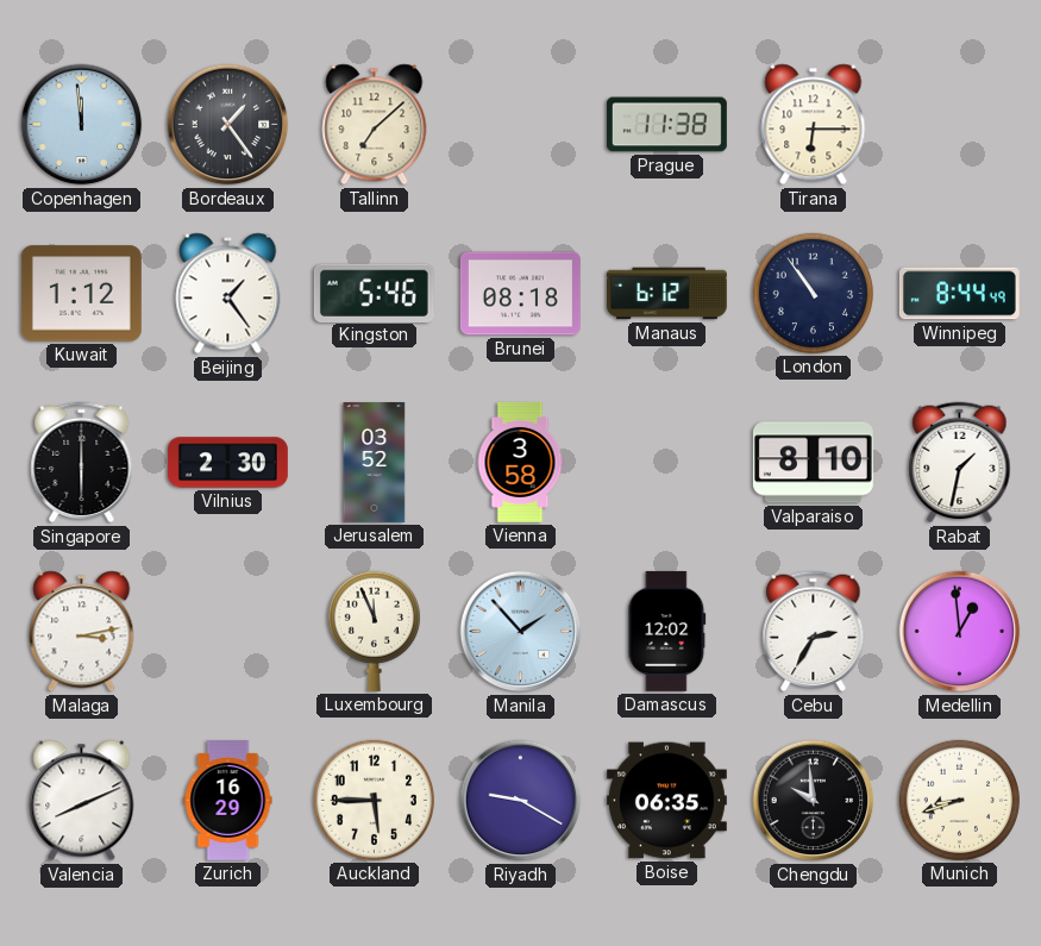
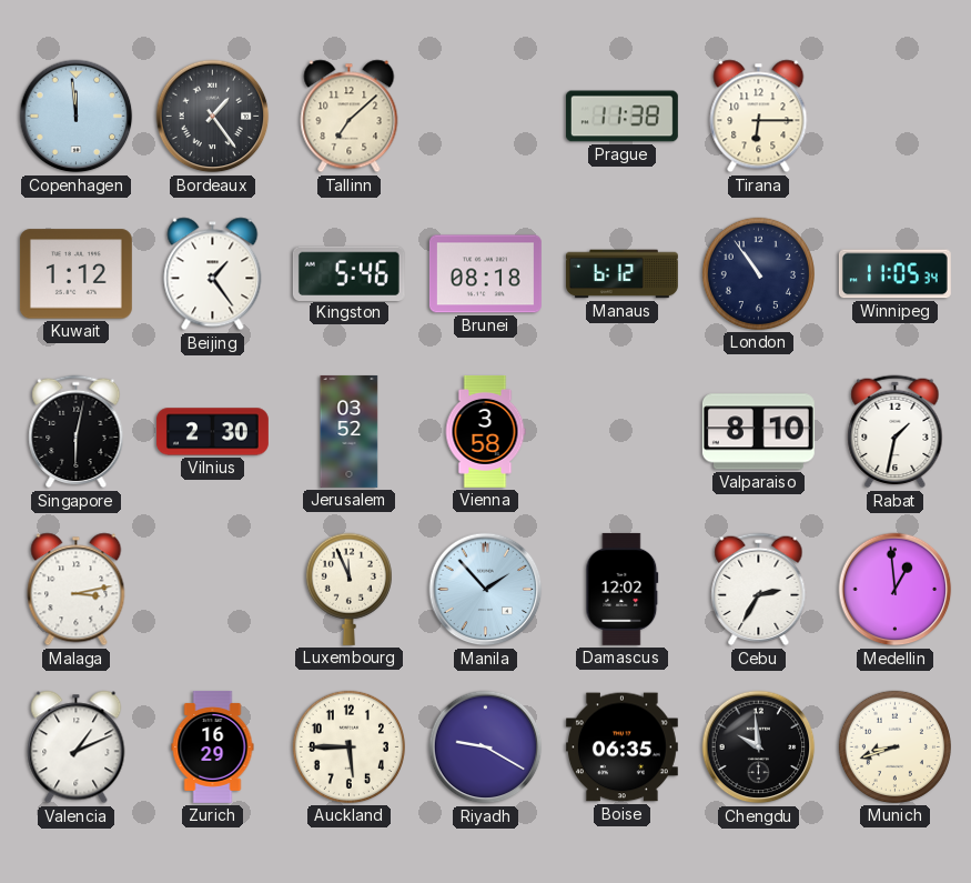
Winnipeg: 8:44 -> 11:05
Singapore: 6:00 -> 6:02
Valencia: 8:11 -> 1:11
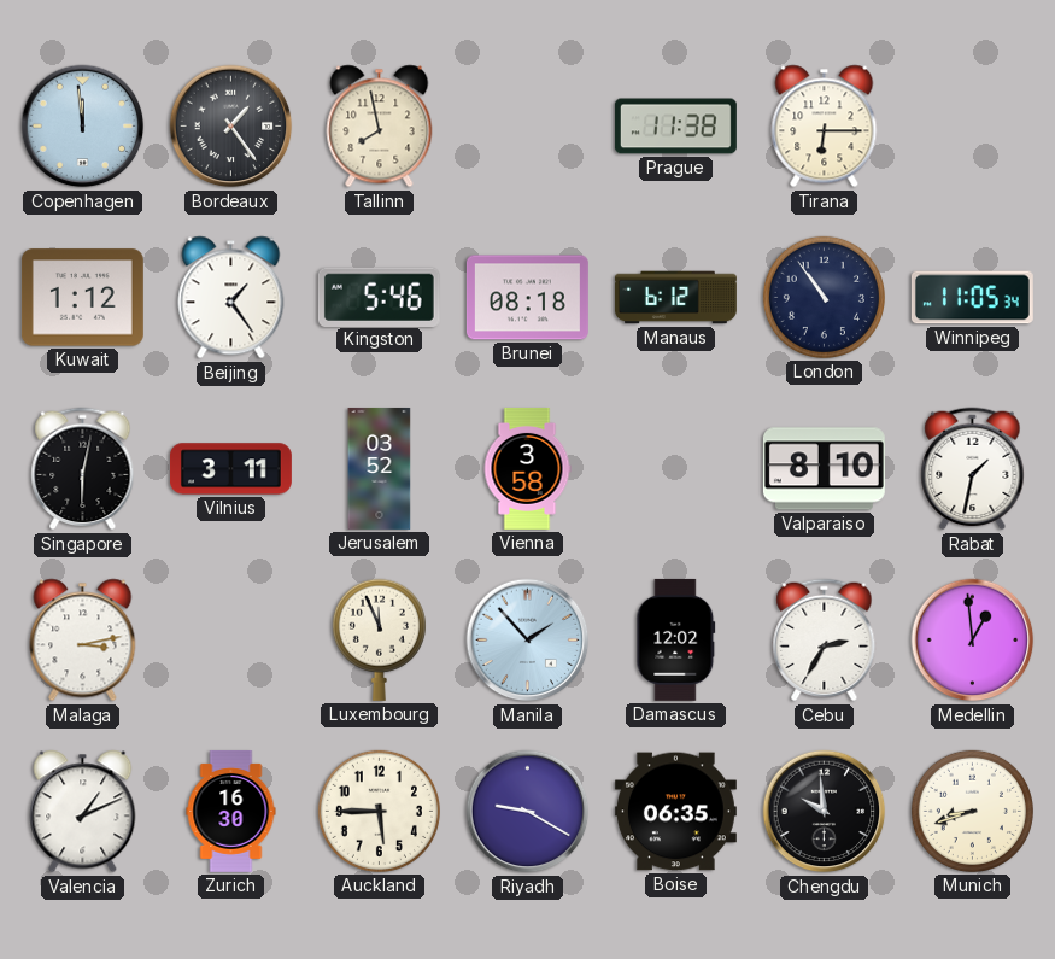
Tallinn: 7:08 -> 7:58
Vilnius: 2:30 -> 3:11
Zurich: 16:29 -> 16:30
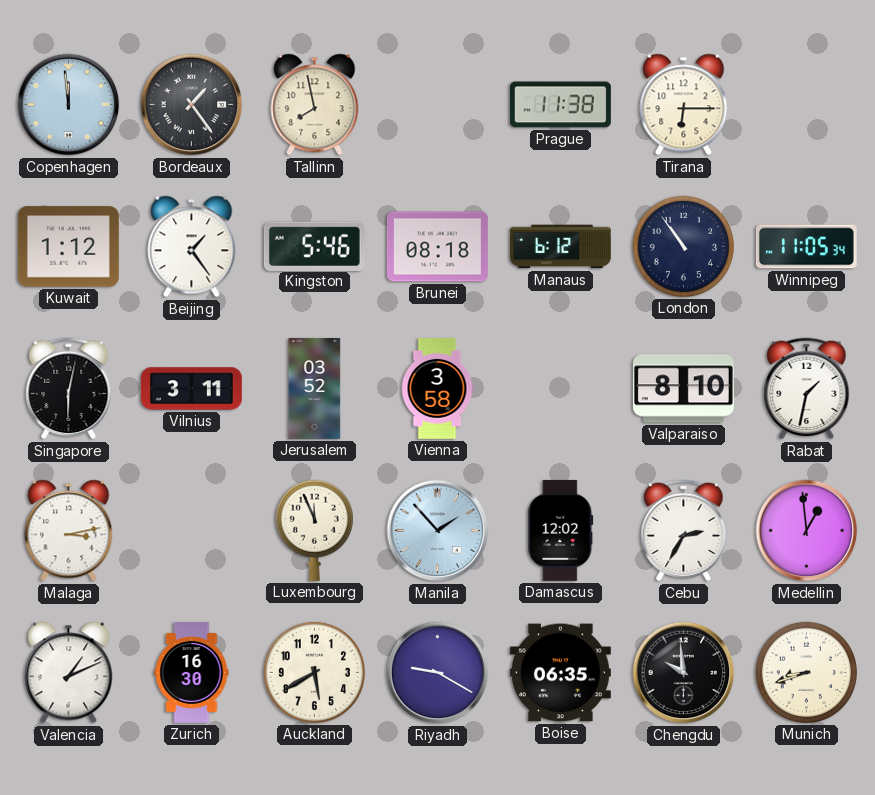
Auckland: 5:45 -> 5:40
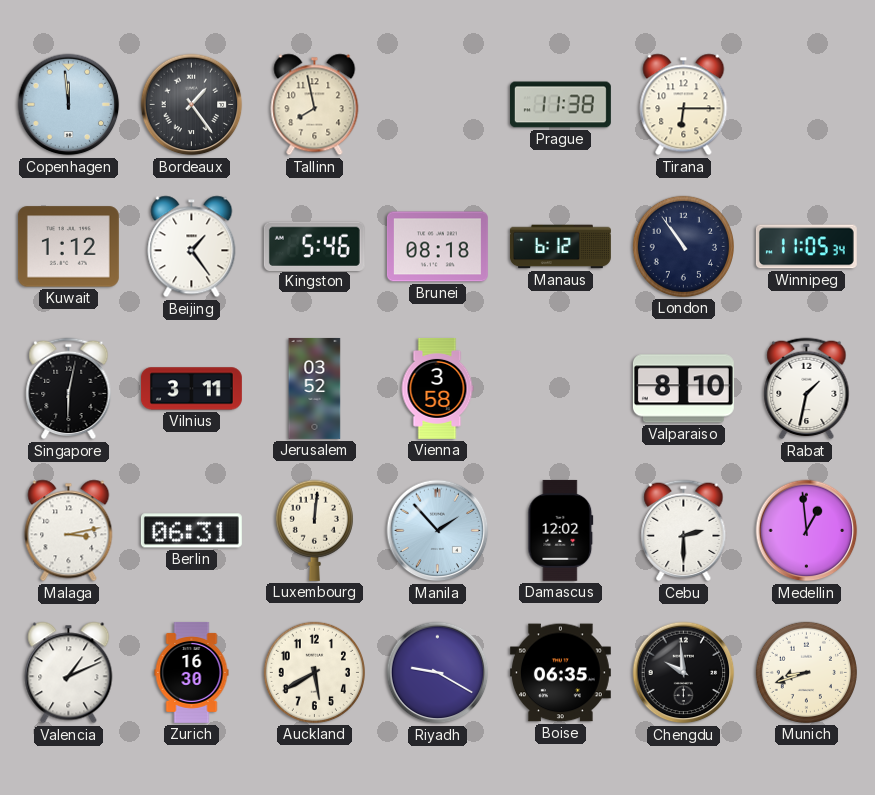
Berlin: none -> 06:31
Luxembourg: 11:56 -> 12:01
Cebu: 2:35 -> 2:30
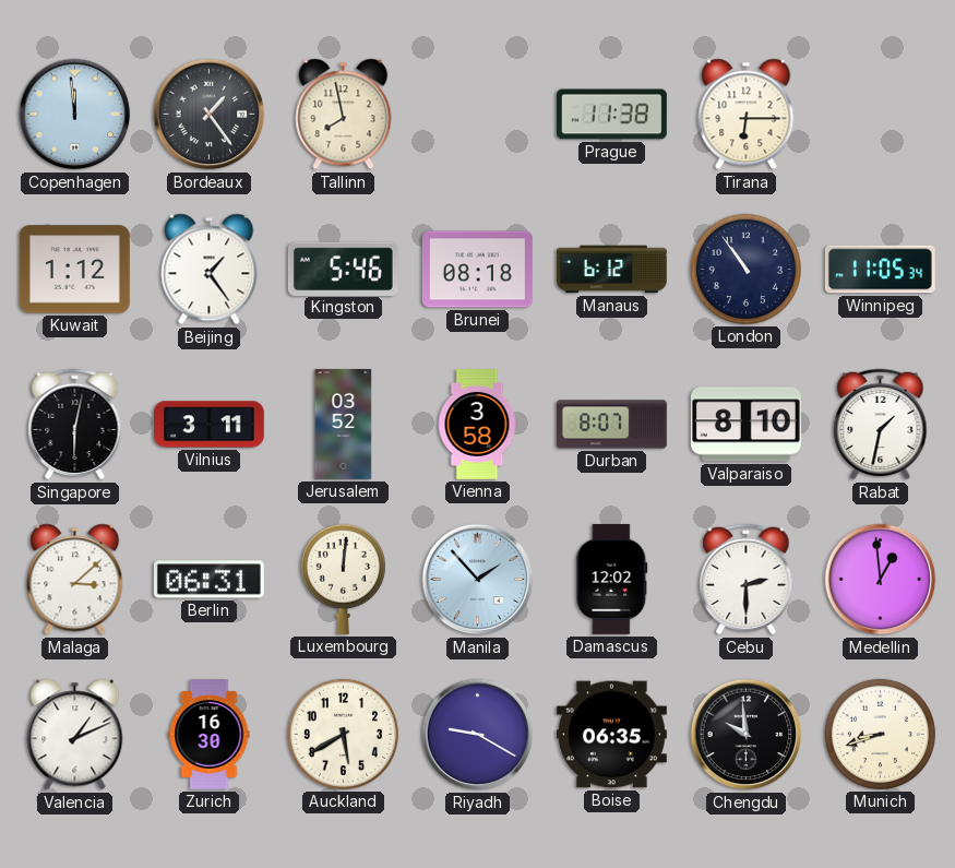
Durban: none -> 8:07
Malaga: 3:13 -> 3:08
